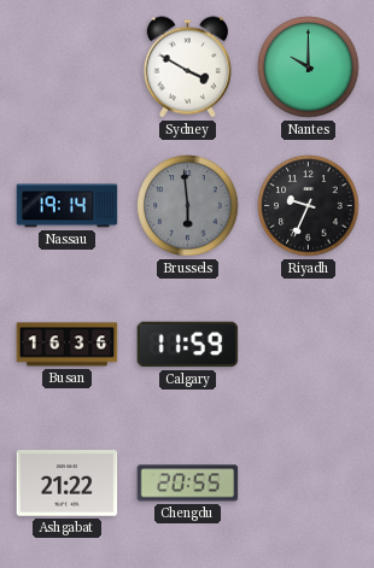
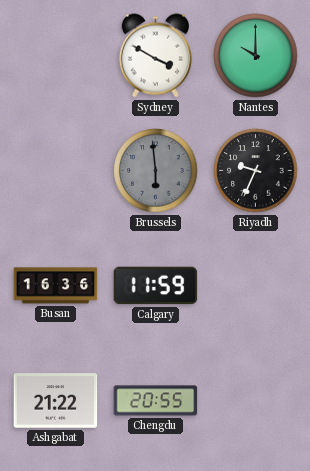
Nassau: 19:14 -> none
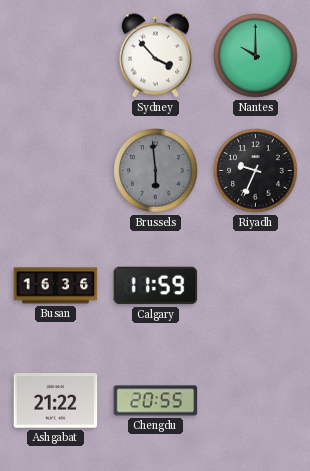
Sydney: 3:50 -> 3:53
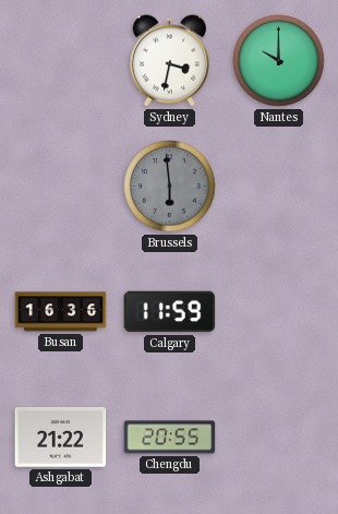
Sydney: 3:53 -> 3:32
Riyadh: 9:34 -> none
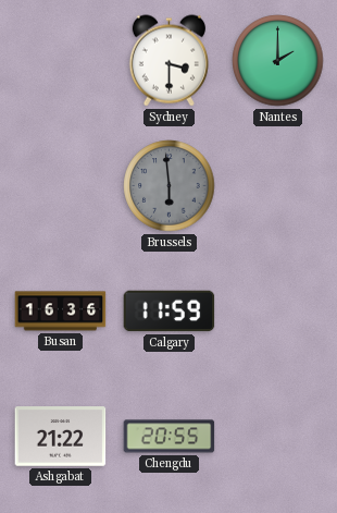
Sydney: 3:32 -> 3:30
Nantes: 10:00 -> 2:00
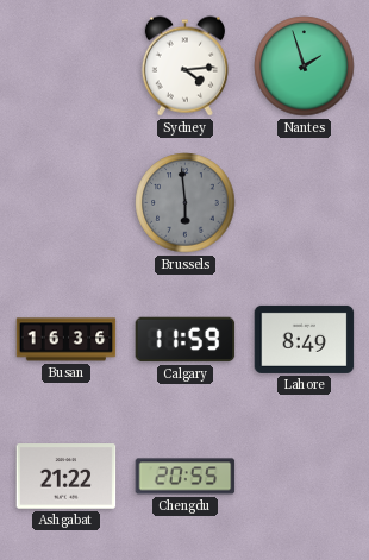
Sydney: 3:30 -> 4:14
Nantes: 2:00 -> 1:57
Lahore: none -> 8:49
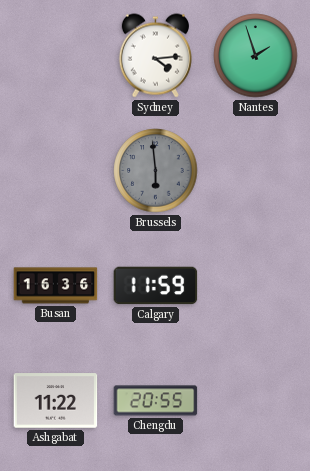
Lahore: 8:49 -> none
Ashgabat: 21:22 -> 11:22
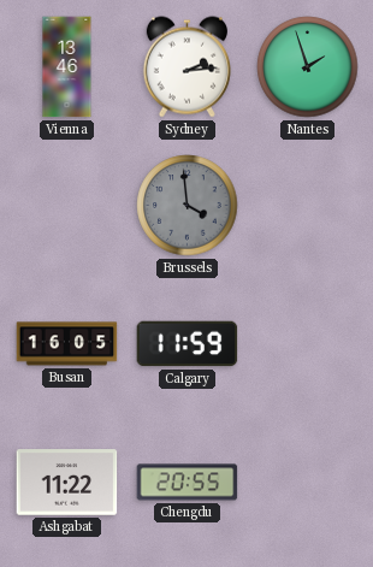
Vienna: none -> 13:46
Sydney: 4:14 -> 2:14
Brussels: 5:59 -> 3:59
Busan: 16:36 -> 16:05
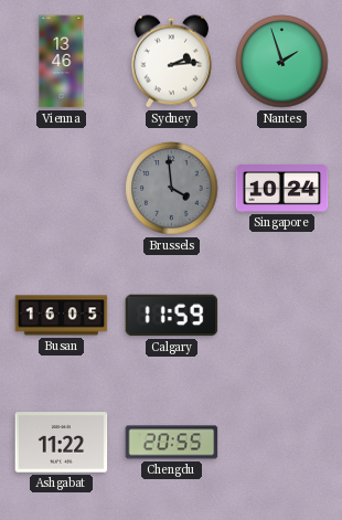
Singapore: none -> 10:24
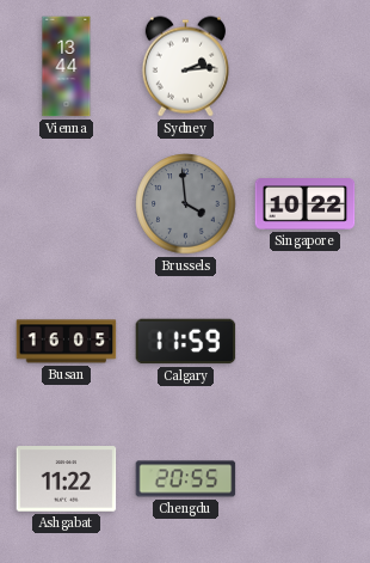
Vienna: 13:46 -> 13:44
Nantes: 1:57 -> none
Singapore: 10:24 -> 10:22
